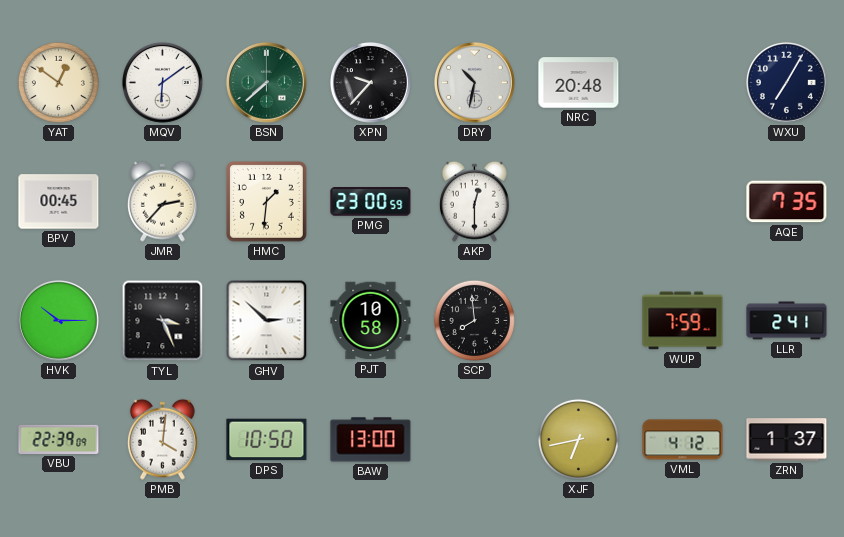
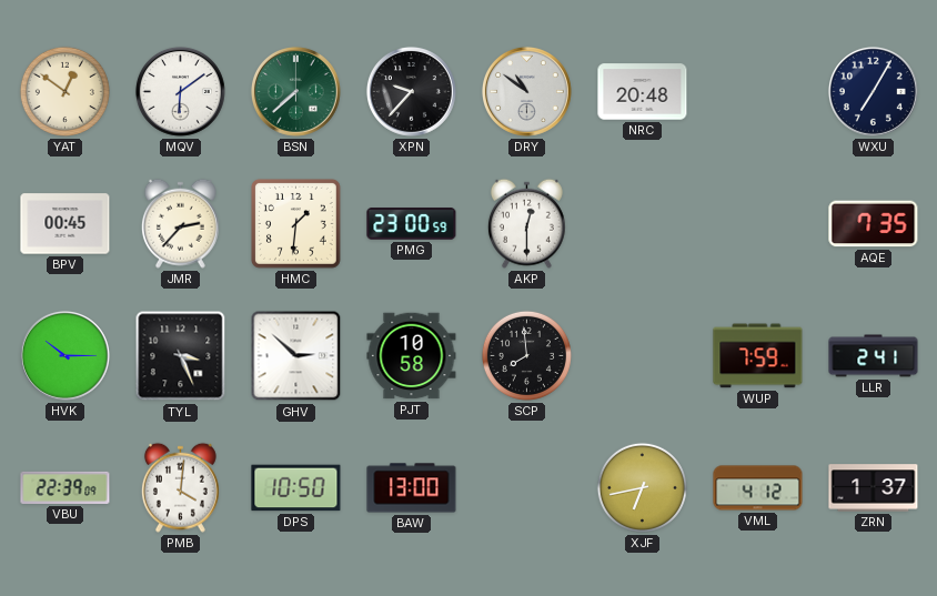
DRY: 10:32 -> 10:51
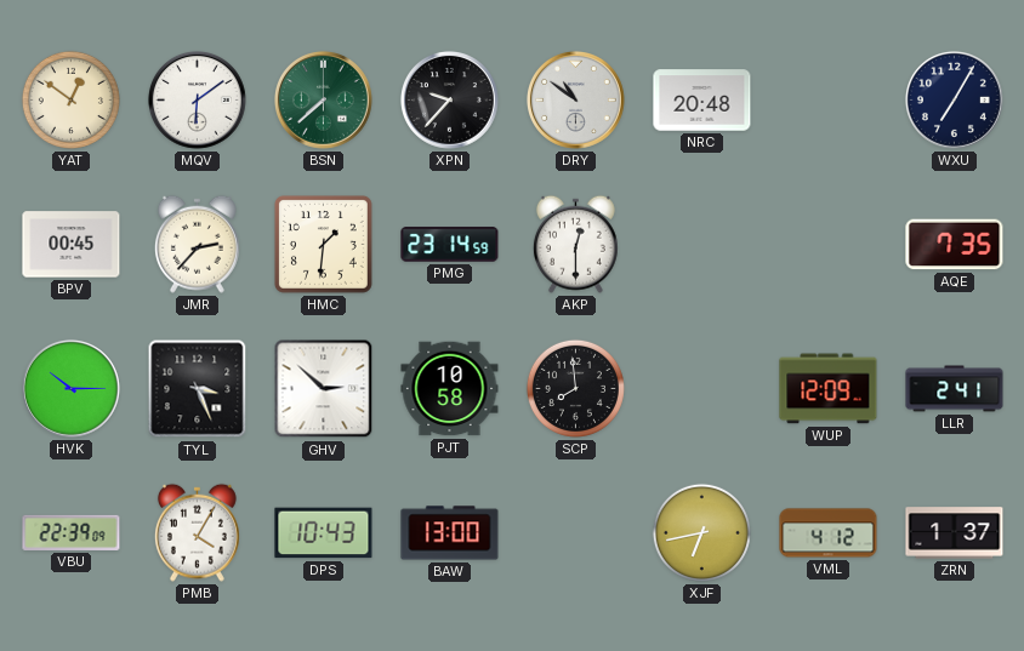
PMG: 23:00 -> 23:14
WUP: 7:59 -> 12:09
PMB: 4:01 -> 4:05
DPS: 10:50 -> 10:43
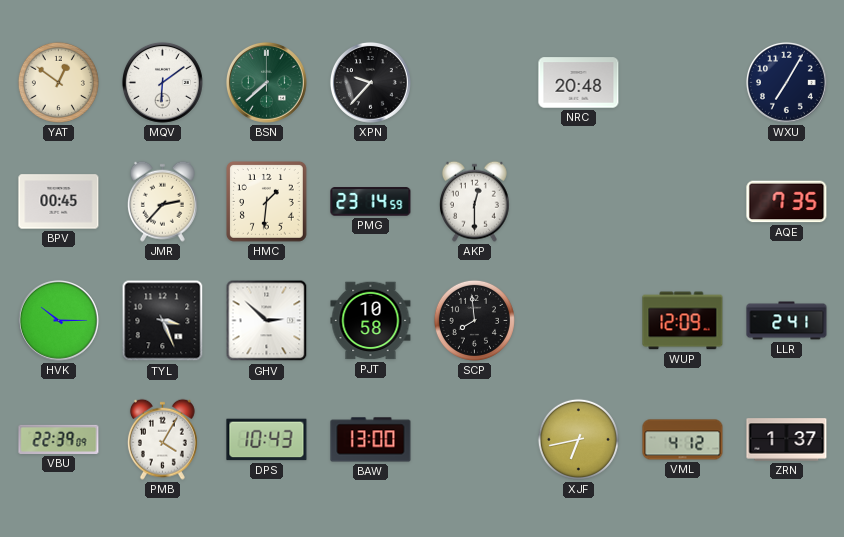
DRY: 10:51 -> none
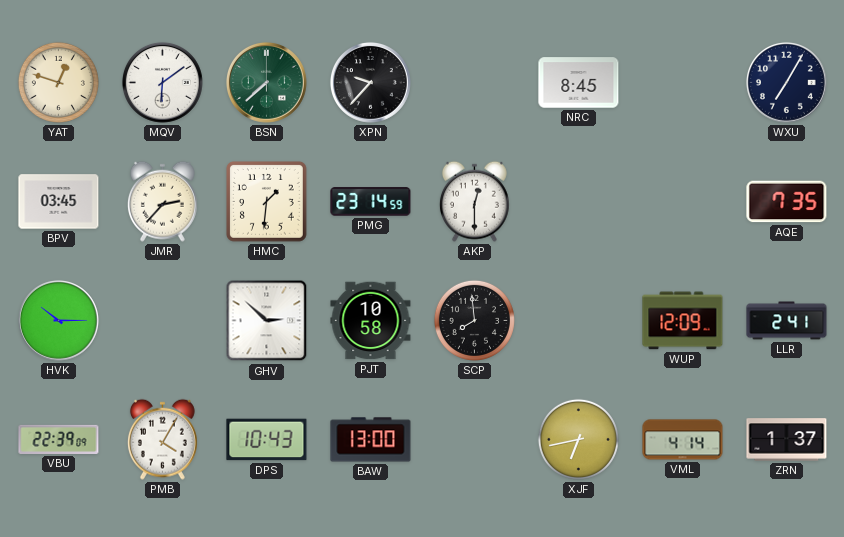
YAT: 12:51 -> 12:48
NRC: 20:48 -> 8:45
BPV: 00:45 -> 03:45
TYL: 3:26 -> none
VML: 4:12 -> 4:14
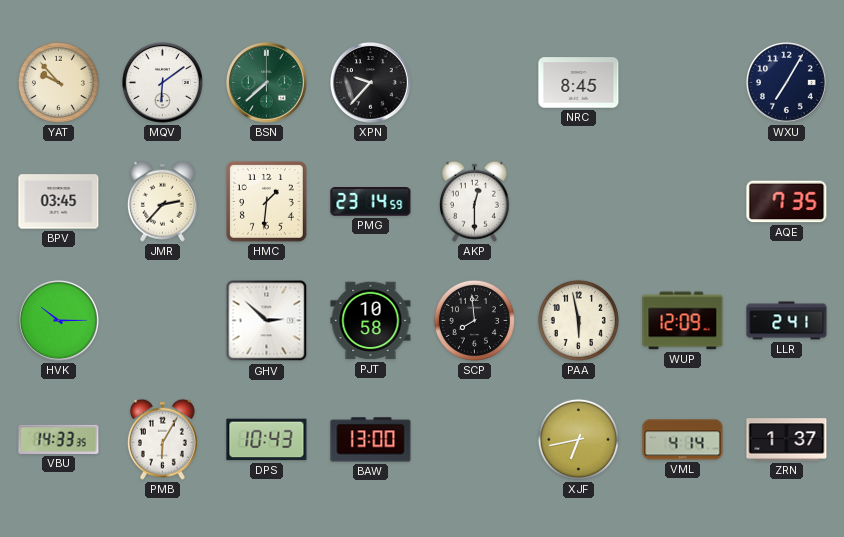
YAT: 12:48 -> 9:53
PAA: none -> 5:58
VBU: 22:39 -> 14:33
PMB: 4:05 -> 6:05
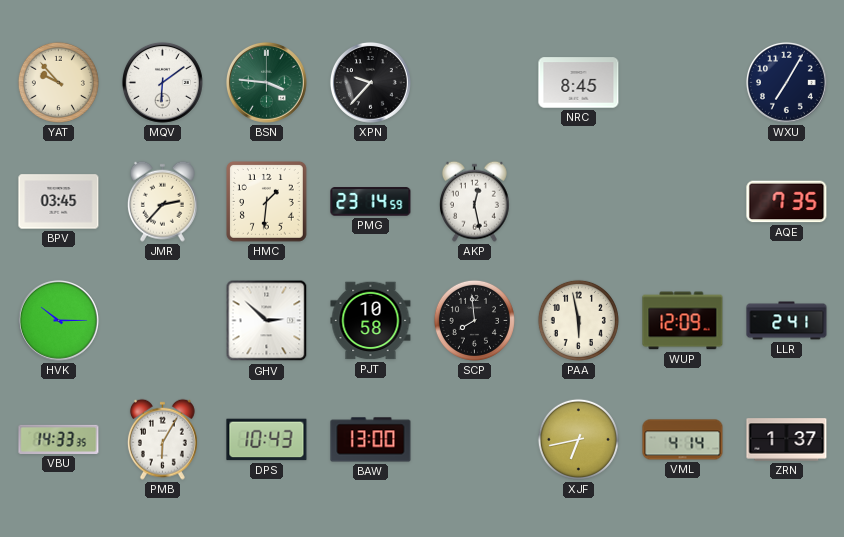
BSN: 7:38 -> 3:46
AKP: 12:30 -> 12:28
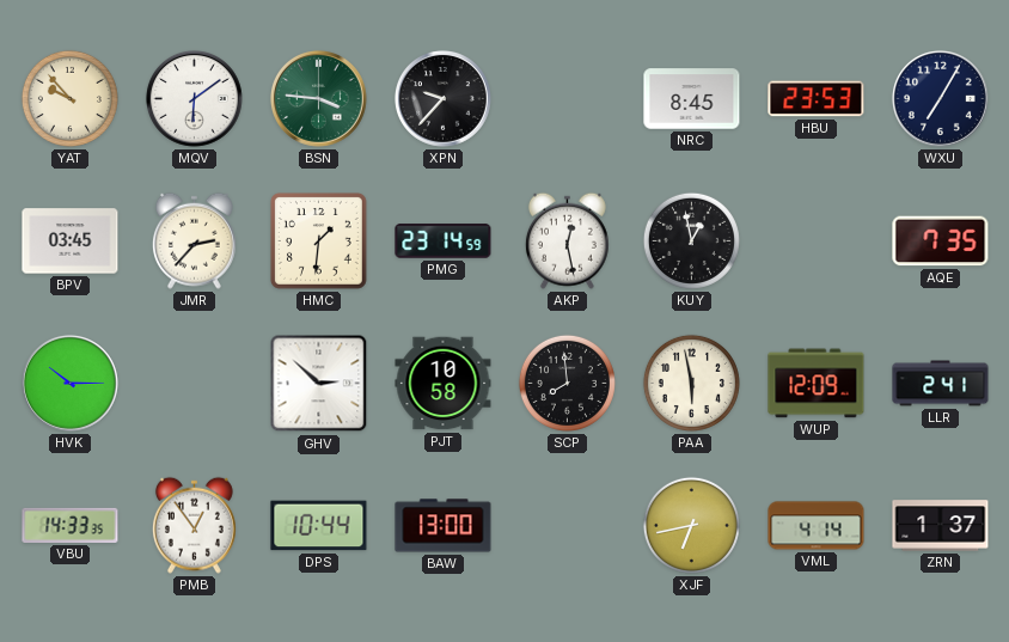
HBU: none -> 23:53
KUY: none -> 12:58
PMB: 6:05 -> 12:54
DPS: 10:43 -> 10:44
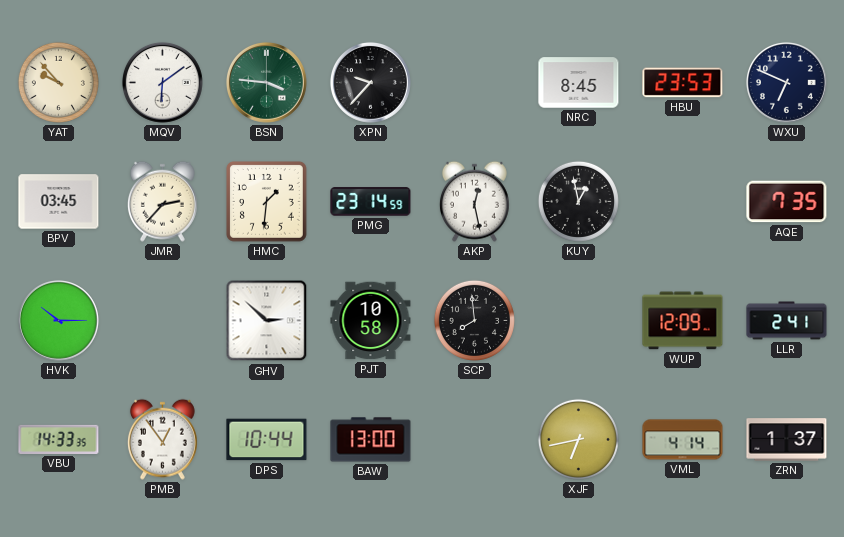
WXU: 7:05 -> 6:49
PAA: 5:58 -> none
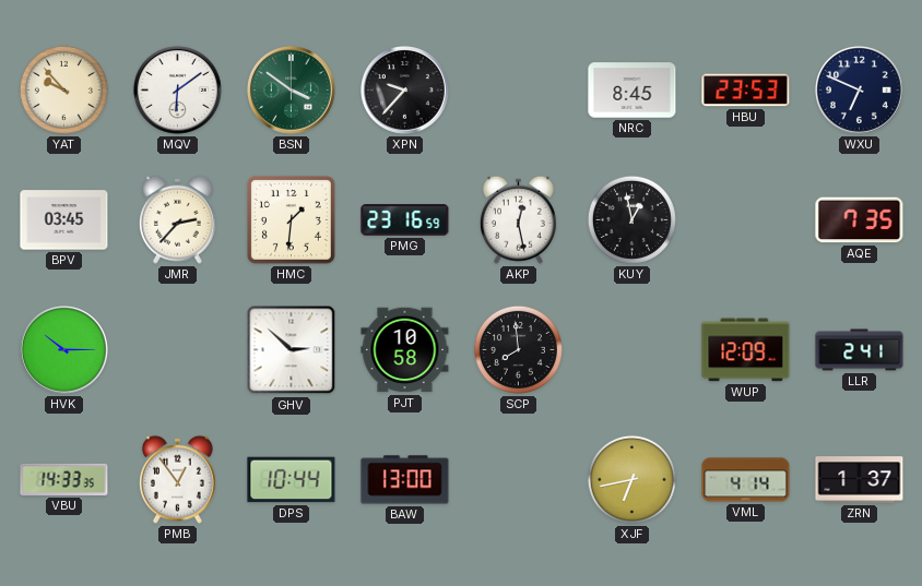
BSN: 3:46 -> 3:51
PMG: 23:14 -> 23:16
